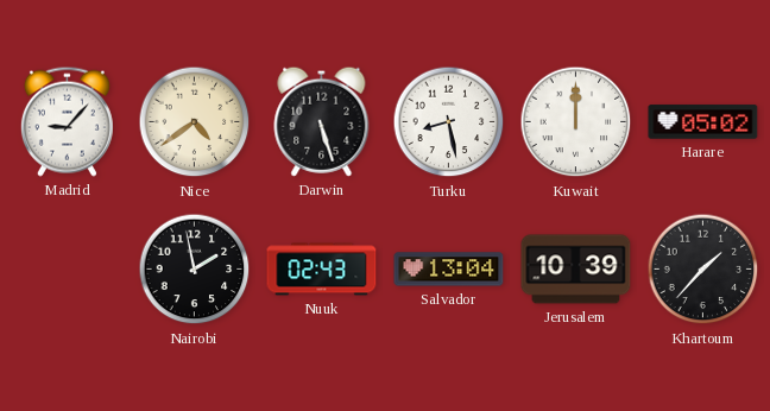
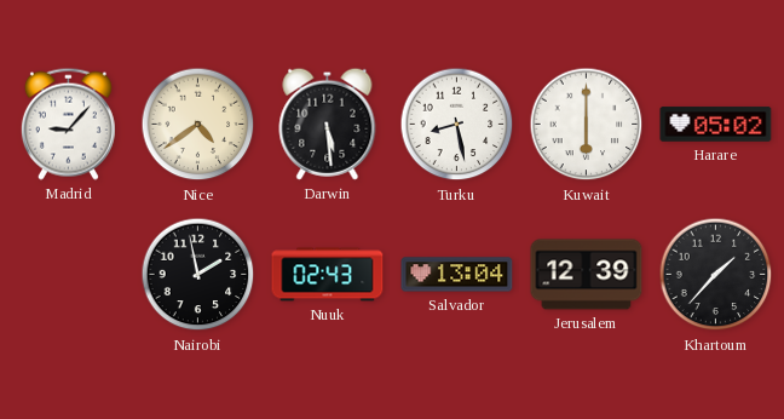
Darwin: 5:27 -> 5:29
Kuwait: 12:00 -> 6:00
Jerusalem: 10:39 -> 12:39
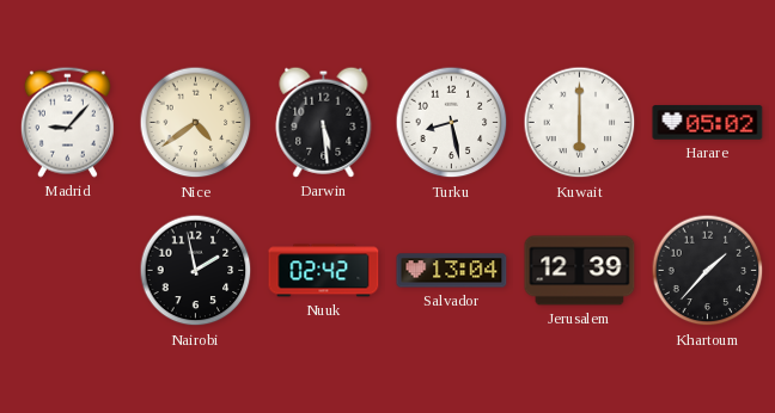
Nuuk: 02:43 -> 02:42
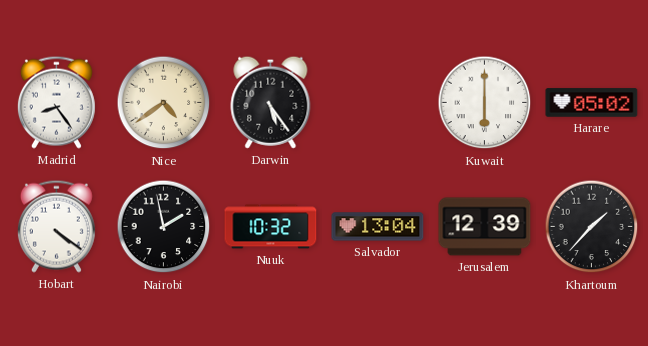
Madrid: 9:07 -> 8:24
Darwin: 5:29 -> 5:24
Turku: 8:28 -> none
Hobart: none -> 4:21
Nuuk: 02:42 -> 10:32
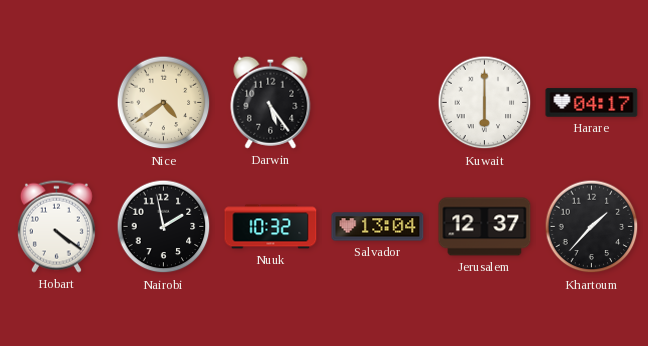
Madrid: 8:24 -> none
Harare: 05:02 -> 04:17
Jerusalem: 12:39 -> 12:37
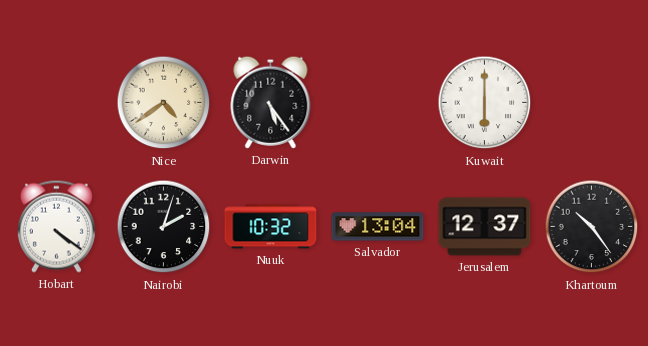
Harare: 04:17 -> none
Nairobi: 1:58 -> 2:03
Khartoum: 1:37 -> 10:24
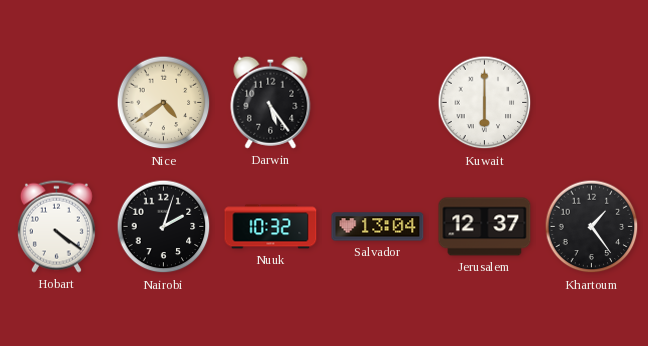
Khartoum: 10:24 -> 1:24
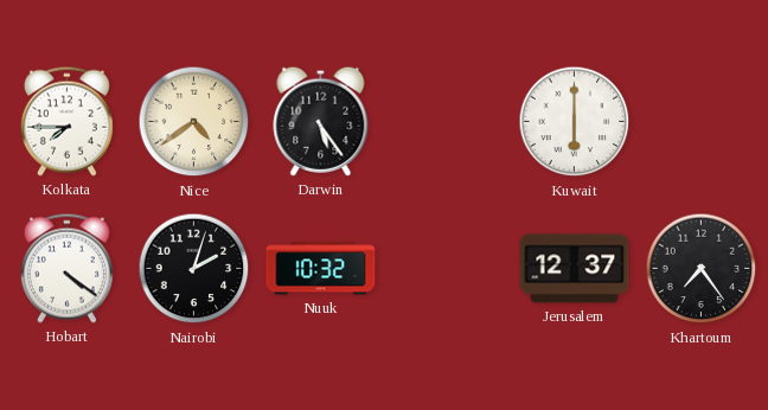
Kolkata: none -> 7:45
Salvador: 13:04 -> none
Khartoum: 1:24 -> 7:24
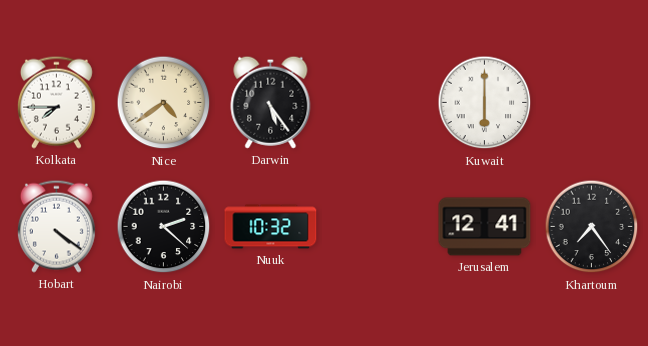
Nairobi: 2:03 -> 2:22
Jerusalem: 12:37 -> 12:41
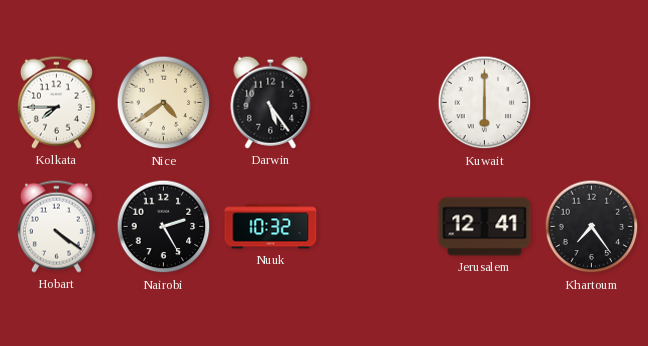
Nairobi: 2:22 -> 2:25
